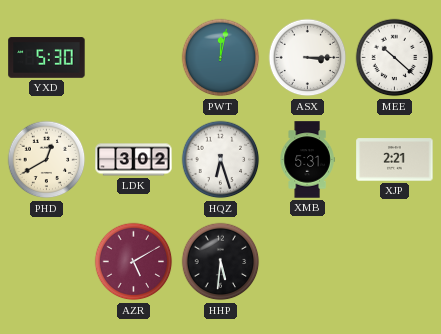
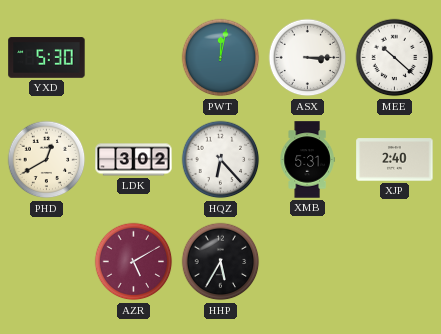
HQZ: 6:27 -> 6:23
XJP: 2:21 -> 2:40
HHP: 5:31 -> 5:35
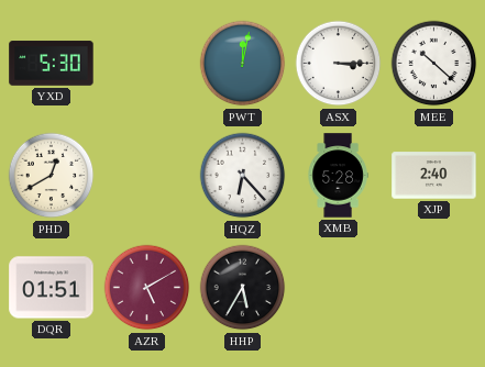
LDK: 3:02 -> none
XMB: 5:31 -> 5:28
DQR: none -> 01:51
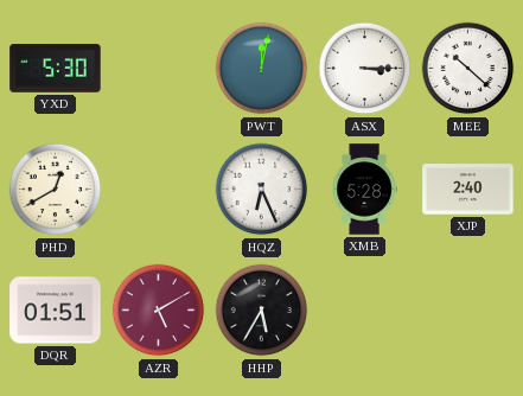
HQZ: 6:23 -> 6:26
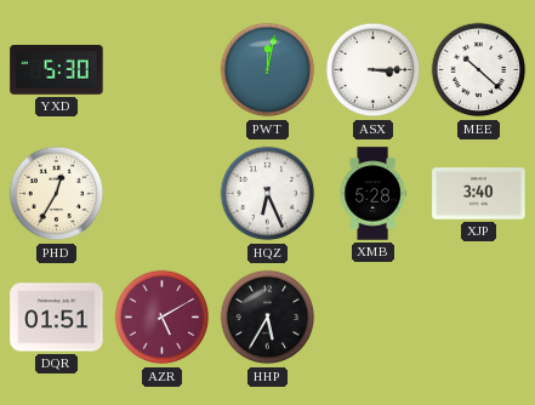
PHD: 12:40 -> 12:35
XJP: 2:40 -> 3:40
